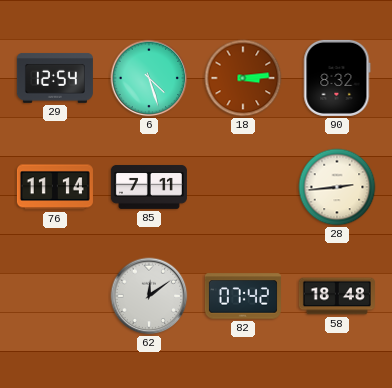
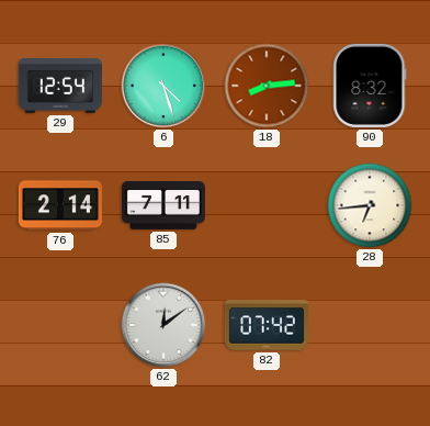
18: 3:14 -> 8:14
76: 11:14 -> 2:14
28: 2:44 -> 6:44
58: 18:48 -> none
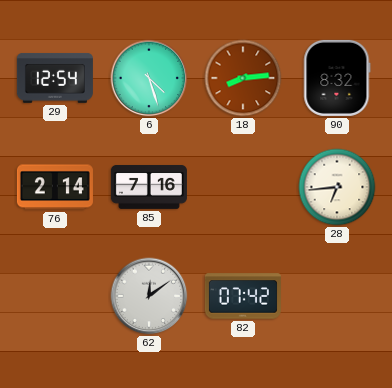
85: 7:11 -> 7:16
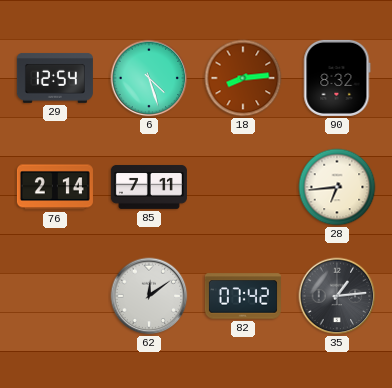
85: 7:16 -> 7:11
35: none -> 1:14
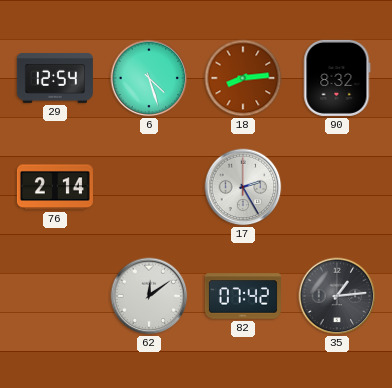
85: 7:11 -> none
17: none -> 2:25
28: 6:44 -> none
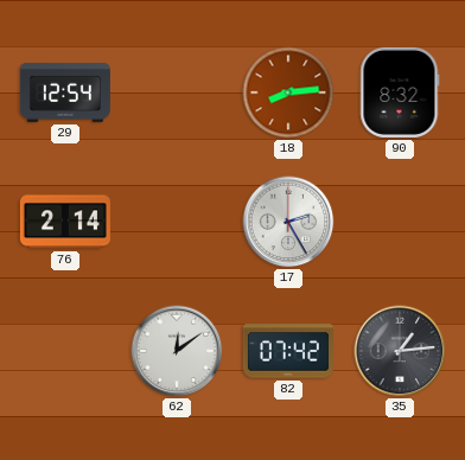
6: 4:27 -> none
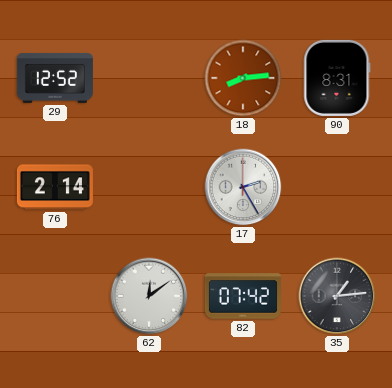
29: 12:54 -> 12:52
90: 8:32 -> 8:31
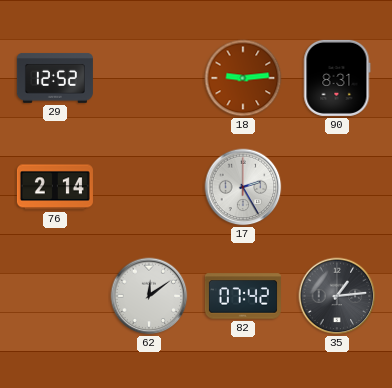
18: 8:14 -> 9:14
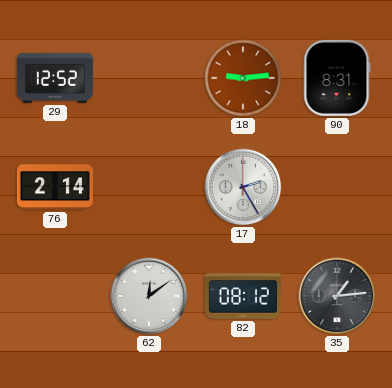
82: 07:42 -> 08:12
